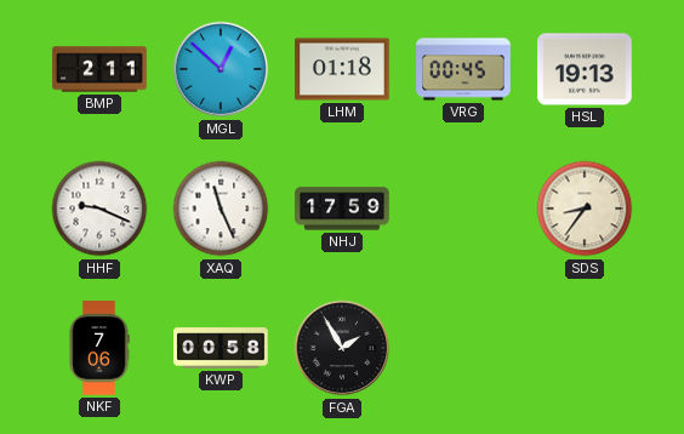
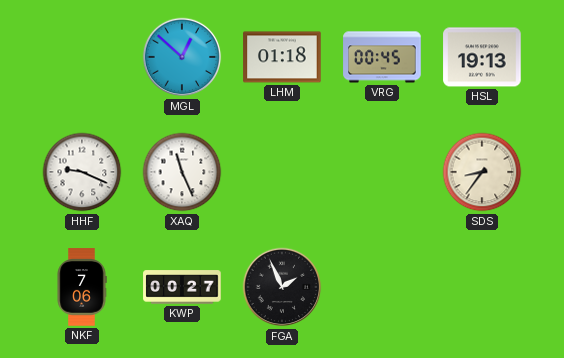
BMP: 2:11 -> none
NHJ: 17:59 -> none
KWP: 00:58 -> 00:27
FGA: 1:55 -> 1:56
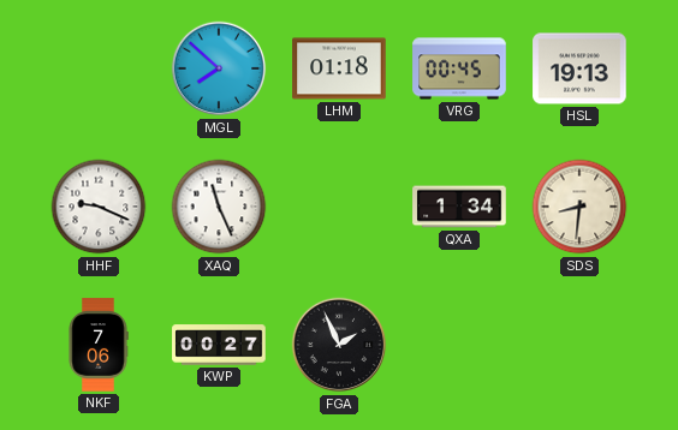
MGL: 12:52 -> 7:52
QXA: none -> 1:34
SDS: 8:36 -> 8:31
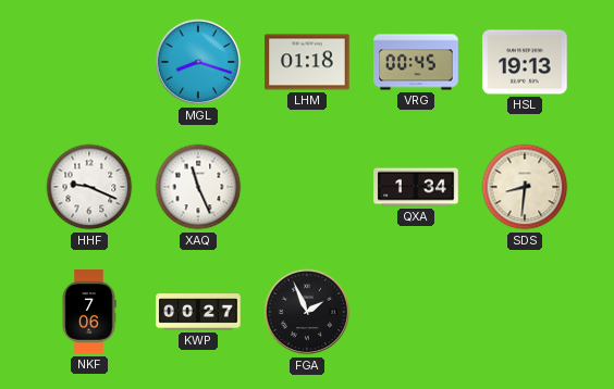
MGL: 7:52 -> 8:18
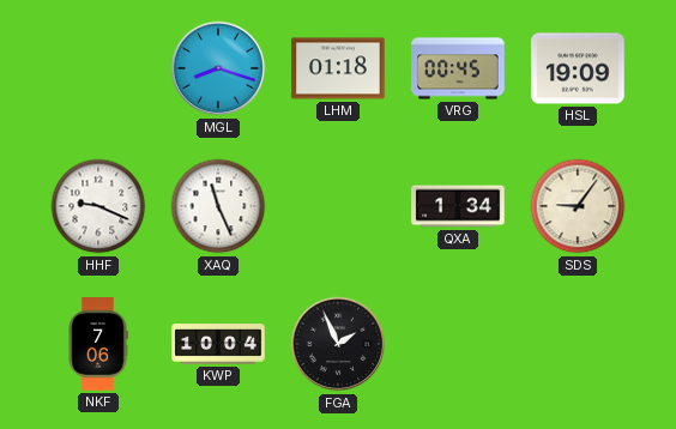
HSL: 19:13 -> 19:09
SDS: 8:31 -> 9:06
KWP: 00:27 -> 10:04
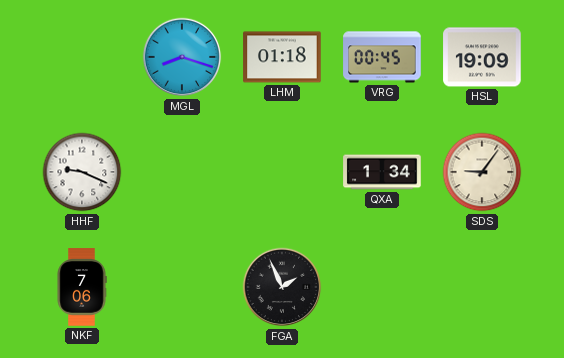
XAQ: 11:26 -> none
KWP: 10:04 -> none
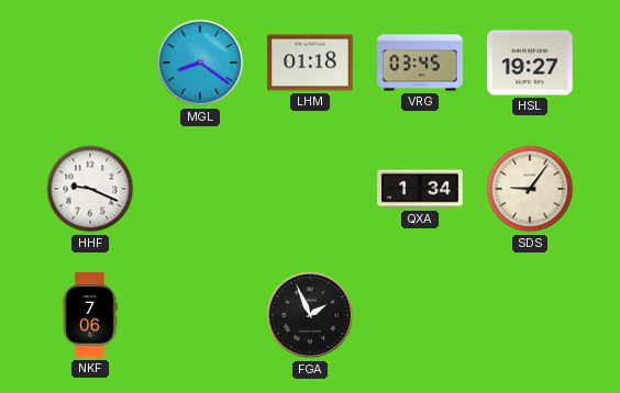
MGL: 8:18 -> 8:21
VRG: 00:45 -> 03:45
HSL: 19:09 -> 19:27
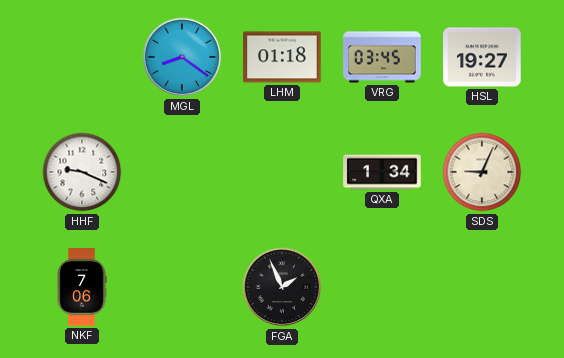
SDS: 9:06 -> 9:04
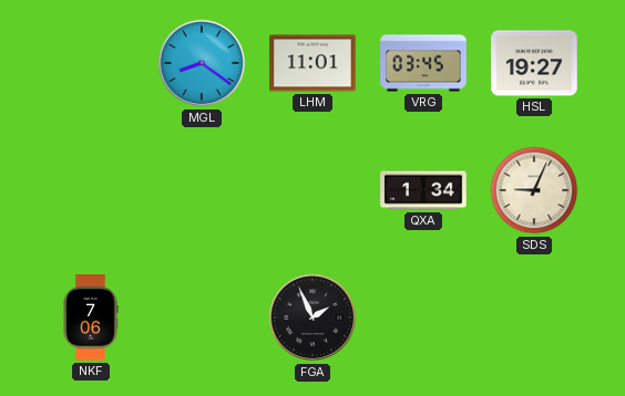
LHM: 01:18 -> 11:01
HHF: 9:19 -> none
